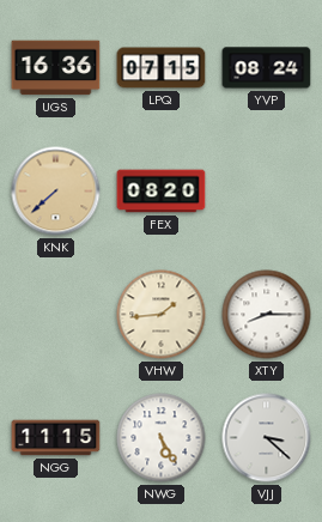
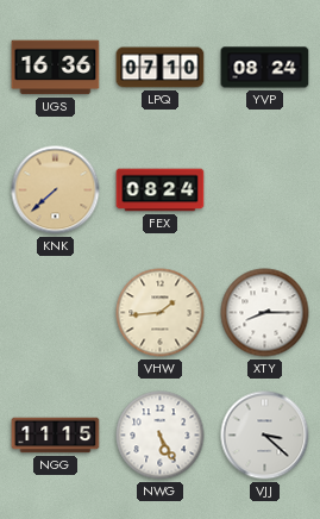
LPQ: 07:15 -> 07:10
FEX: 08:20 -> 08:24
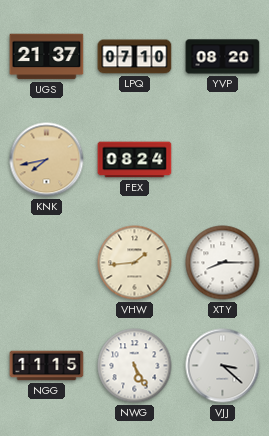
UGS: 16:36 -> 21:37
YVP: 08:24 -> 08:20
KNK: 7:38 -> 7:43
